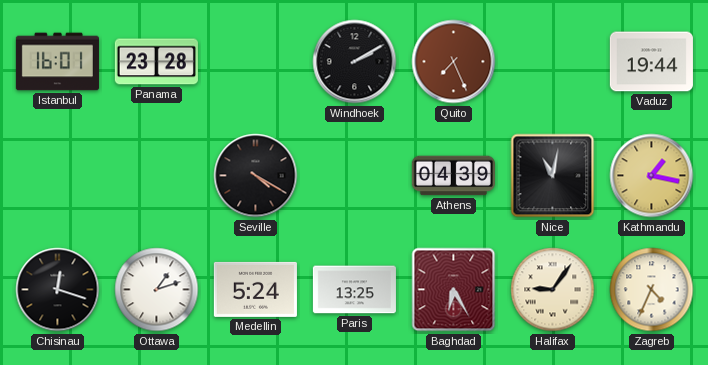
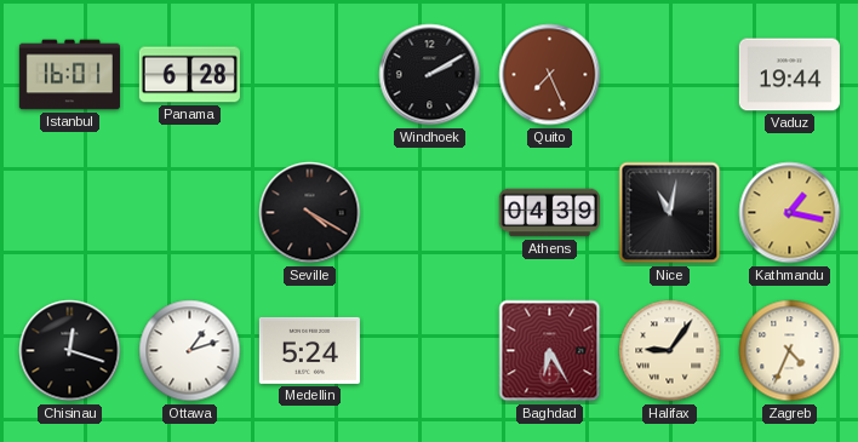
Panama: 23:28 -> 6:28
Paris: 13:25 -> none
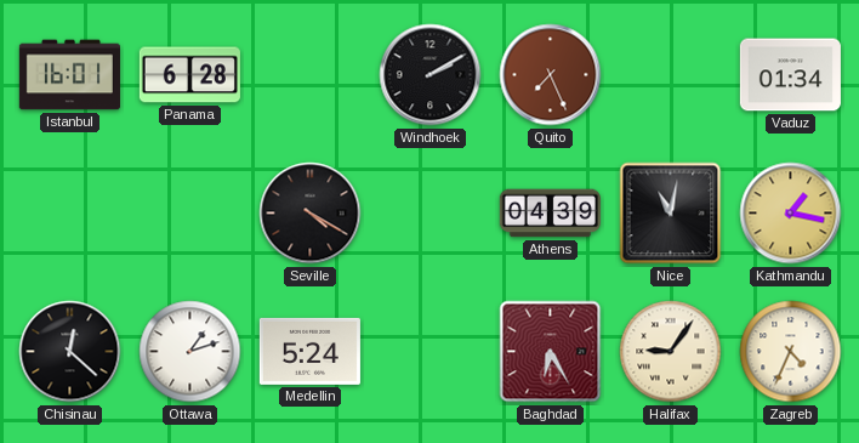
Vaduz: 19:44 -> 01:34
Chisinau: 12:18 -> 12:22
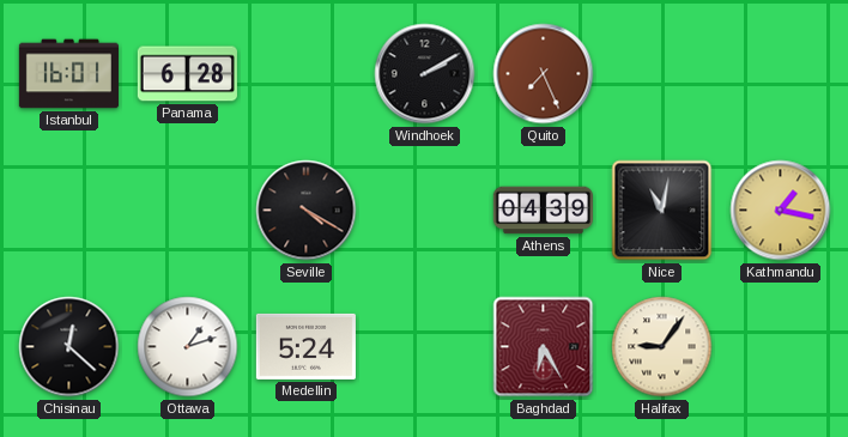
Vaduz: 01:34 -> none
Zagreb: 4:34 -> none
